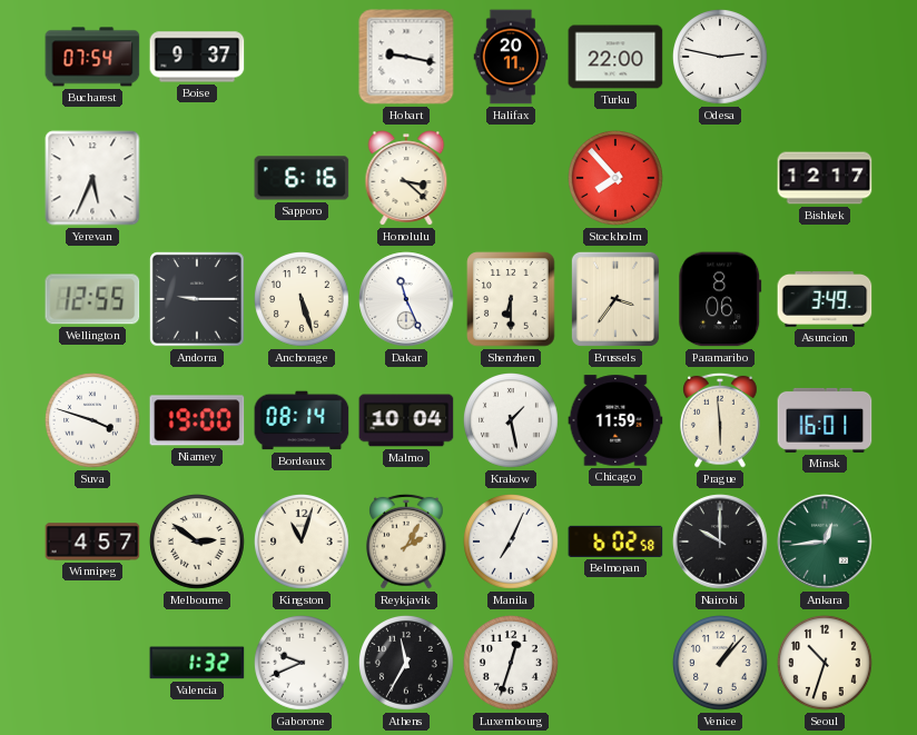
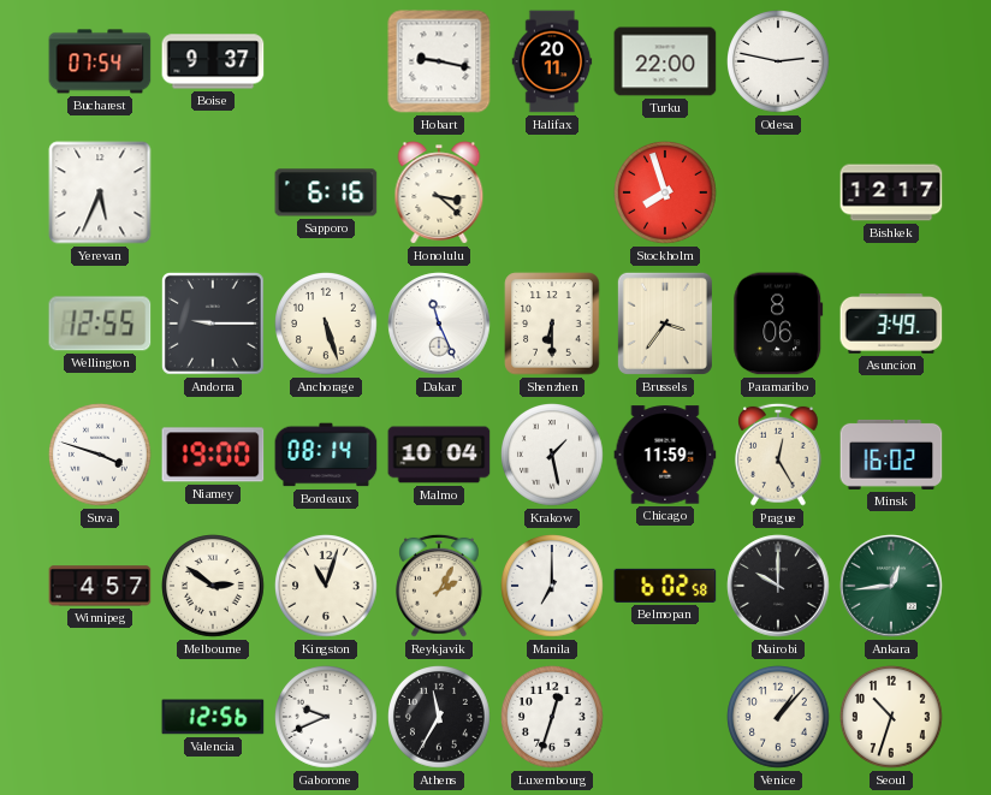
Stockholm: 7:53 -> 7:57
Prague: 5:59 -> 12:25
Minsk: 16:01 -> 16:02
Manila: 7:04 -> 7:00
Valencia: 1:32 -> 12:56
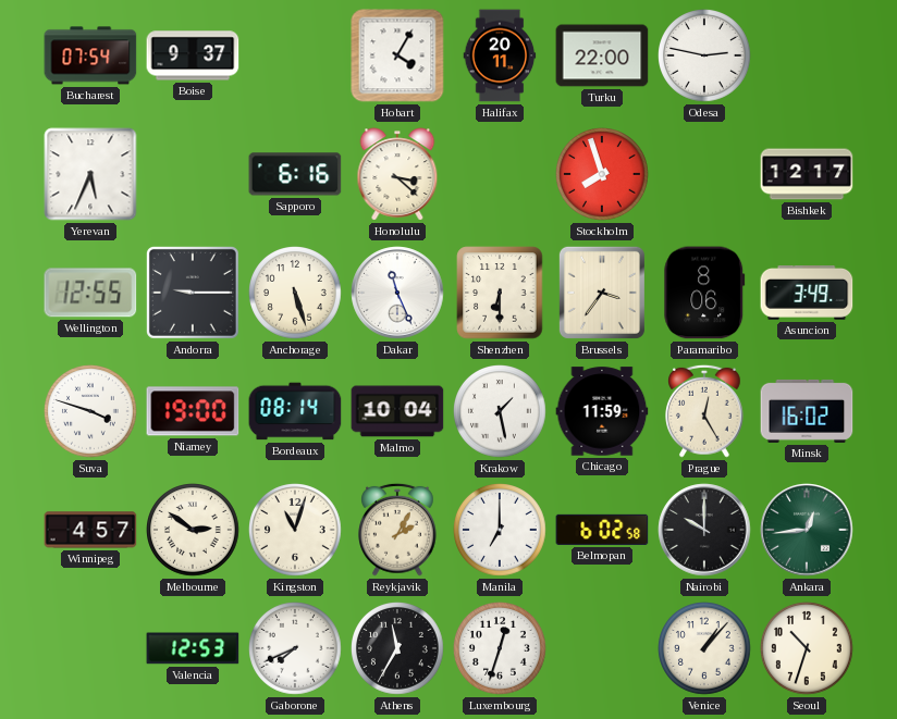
Hobart: 9:17 -> 4:05
Valencia: 12:56 -> 12:53
Gaborone: 9:41 -> 7:41
